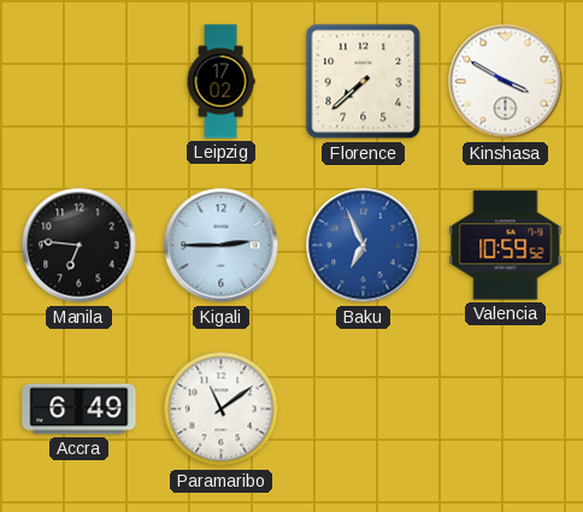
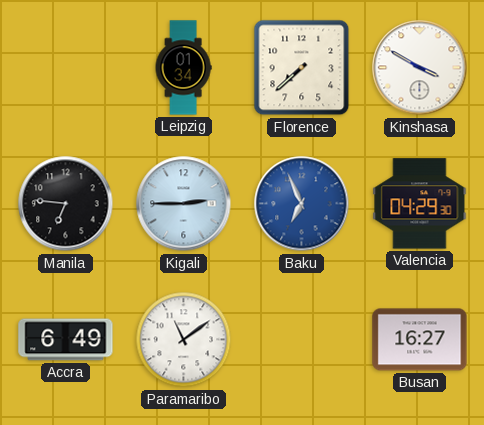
Leipzig: 17:02 -> 01:34
Valencia: 10:59 -> 04:29
Busan: none -> 16:27
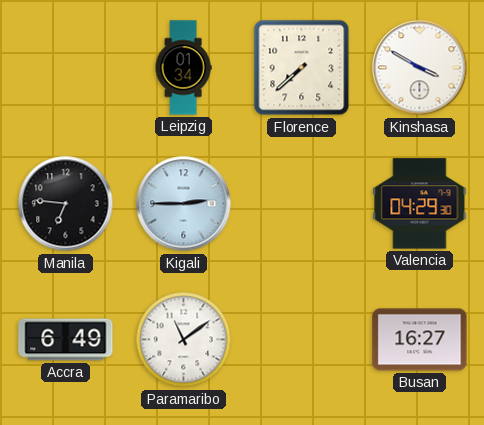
Baku: 6:56 -> none
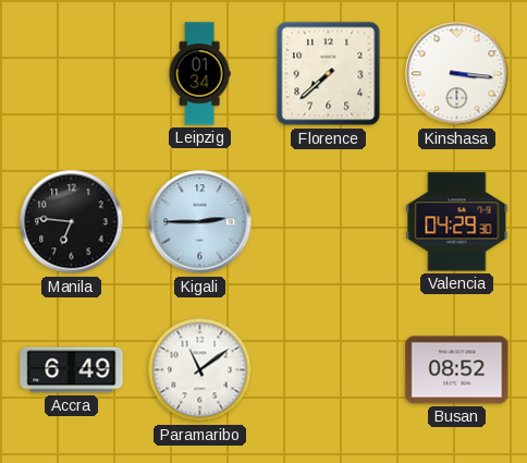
Kinshasa: 3:50 -> 3:16
Busan: 16:27 -> 08:52
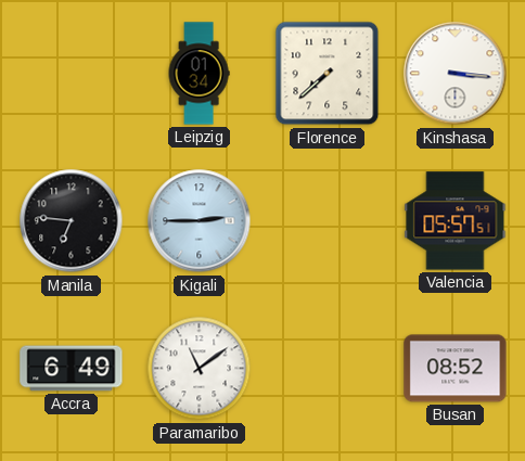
Valencia: 04:29 -> 05:57
